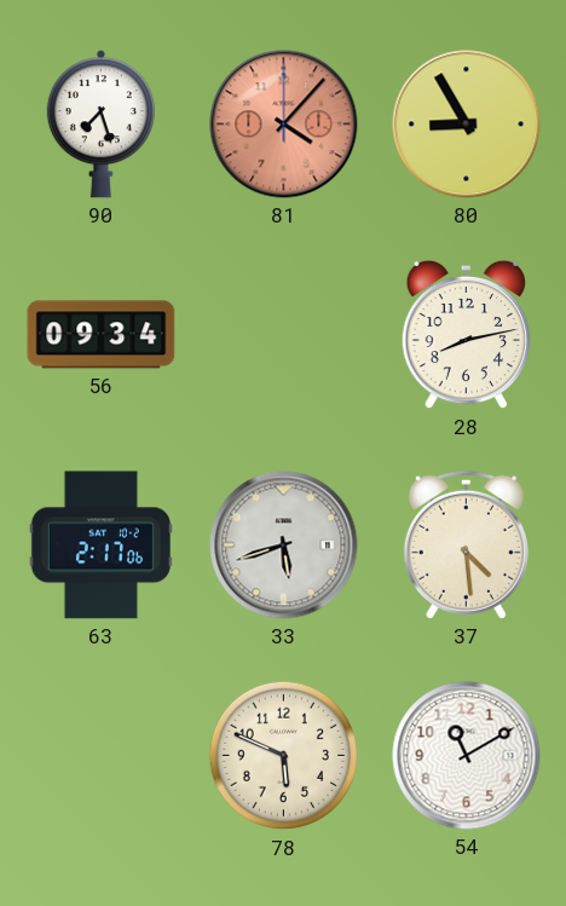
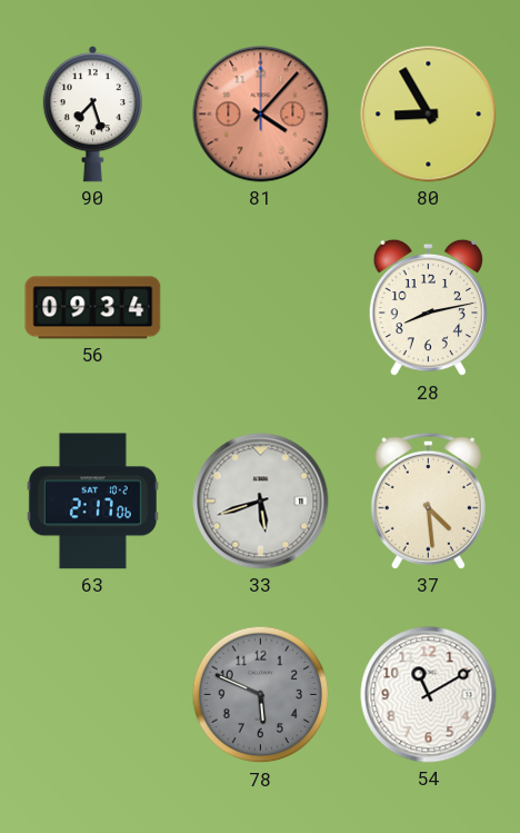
78 dial: cream -> grey
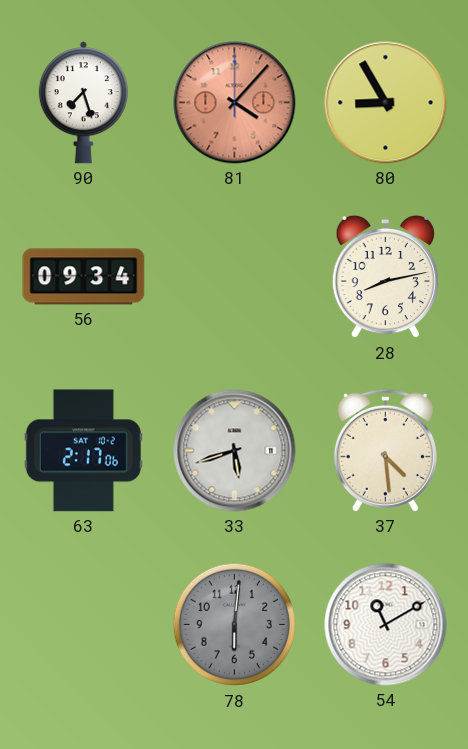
78: 5:49 -> 6:01
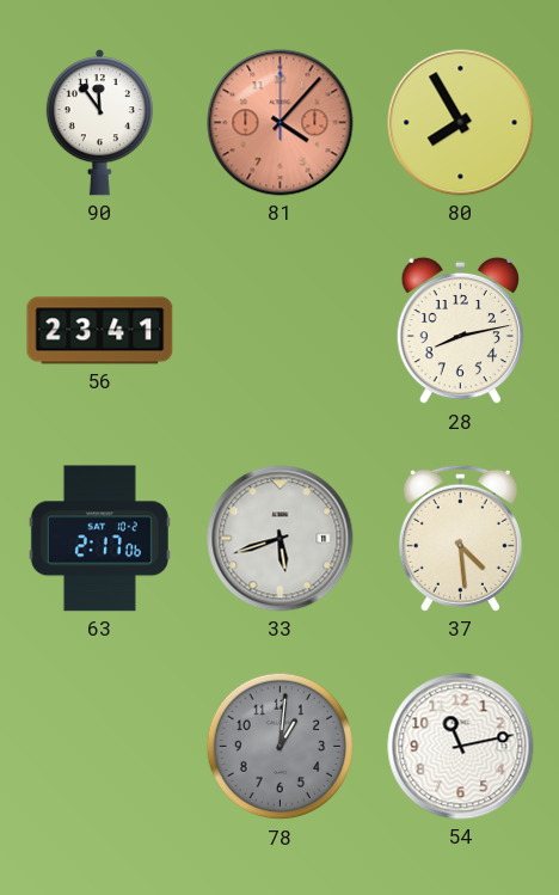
90: 7:27 -> 11:54
80: 8:55 -> 7:55
56: 09:34 -> 23:41
78: 6:01 -> 1:01
54: 11:10 -> 11:13
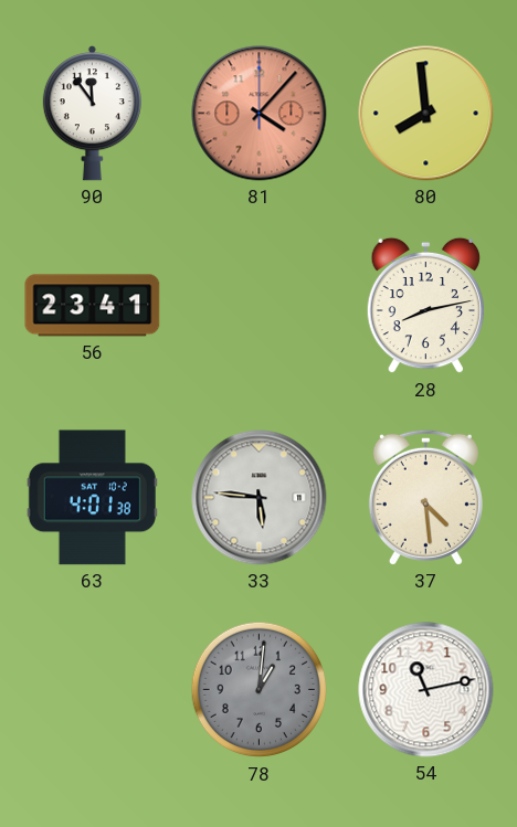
80: 7:55 -> 7:59
63: 2:17 -> 4:01
33: 5:42 -> 5:46
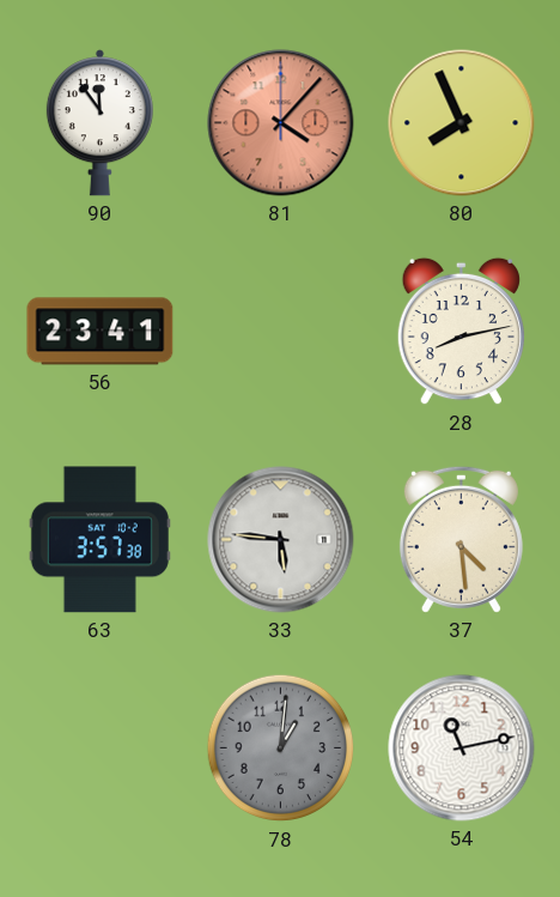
80: 7:59 -> 7:56
63: 4:01 -> 3:57
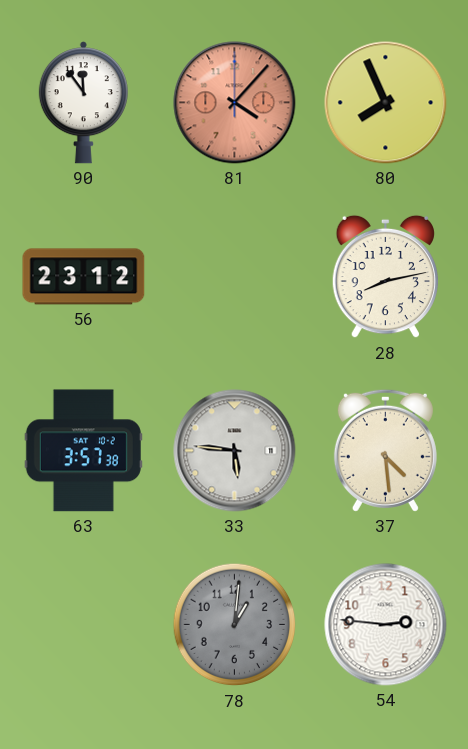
56: 23:41 -> 23:12
54: 11:13 -> 2:46
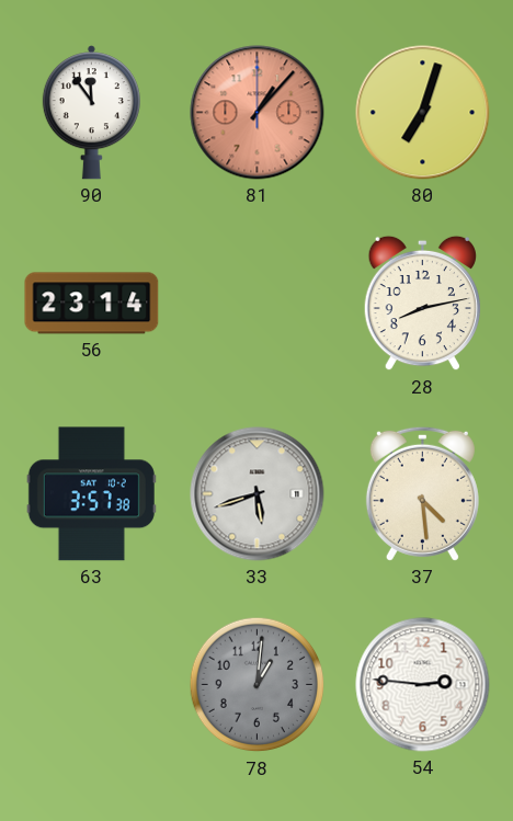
81: 4:07 -> 1:07
80: 7:56 -> 7:03
56: 23:12 -> 23:14
33: 5:46 -> 5:42
